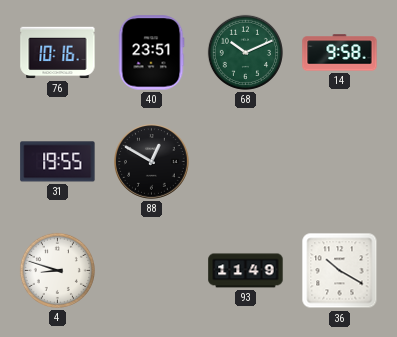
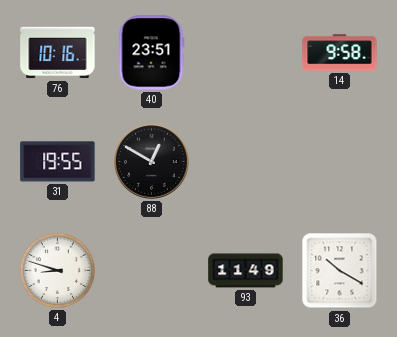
68: 10:11 -> none
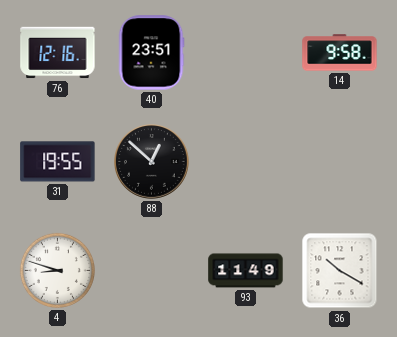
76: 10:16 -> 12:16
88: 12:50 -> 12:52
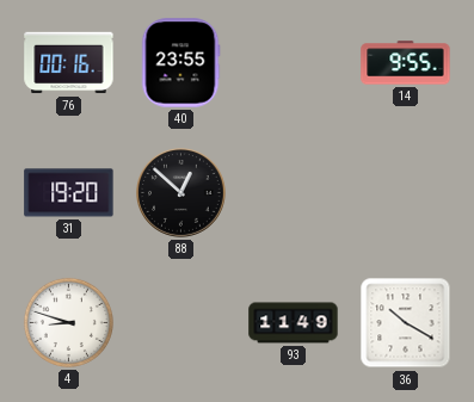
76: 12:16 -> 00:16
40: 23:51 -> 23:55
14: 9:58 -> 9:55
31: 19:55 -> 19:20
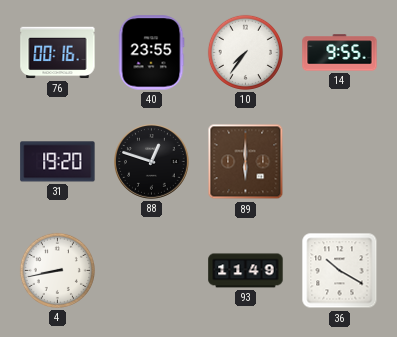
10: none -> 7:36
88: 12:52 -> 12:48
89: none -> 6:00
4: 8:48 -> 8:43
